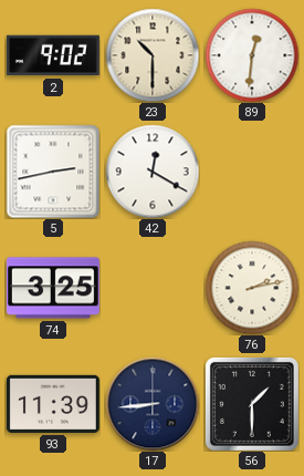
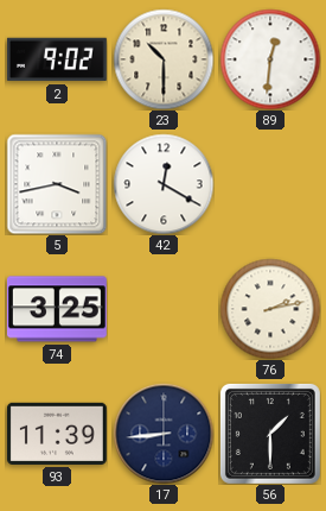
5: 2:43 -> 3:43
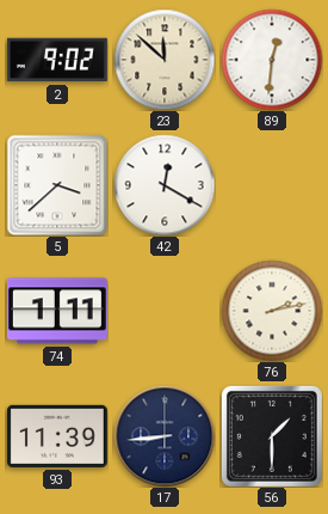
23: 10:30 -> 11:52
5: 3:43 -> 3:38
74: 3:25 -> 1:11
